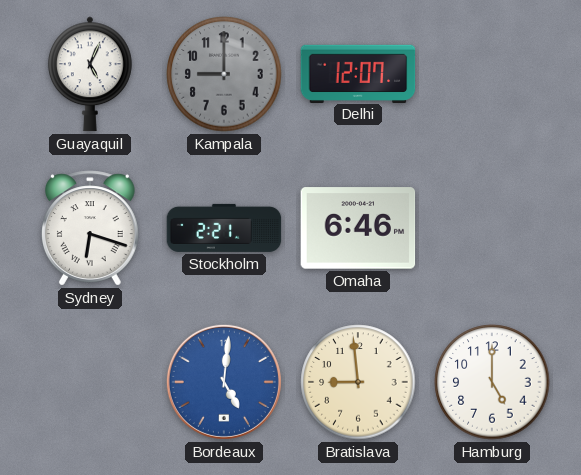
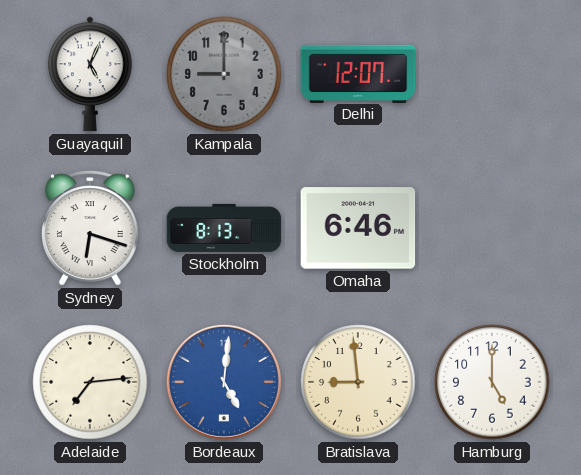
Stockholm: 2:21 -> 8:13
Adelaide: none -> 7:14
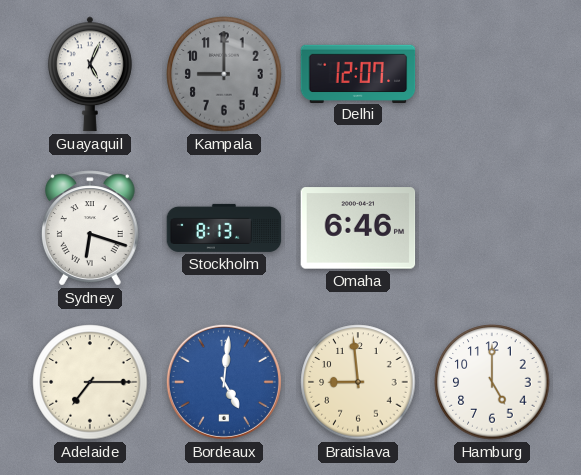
Adelaide: 7:14 -> 7:15
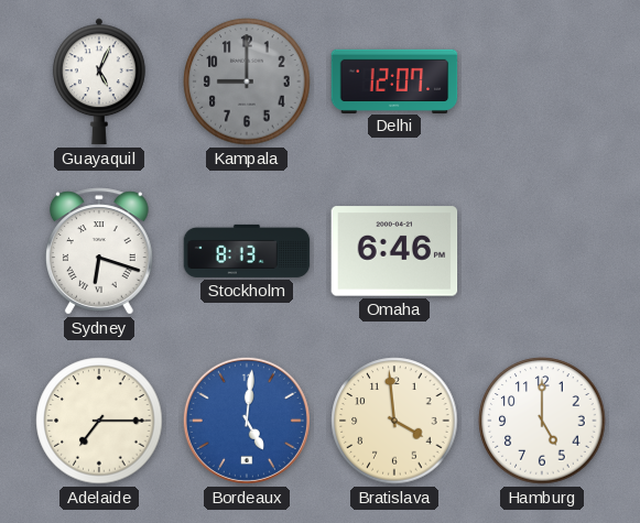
Bratislava: 8:59 -> 3:59
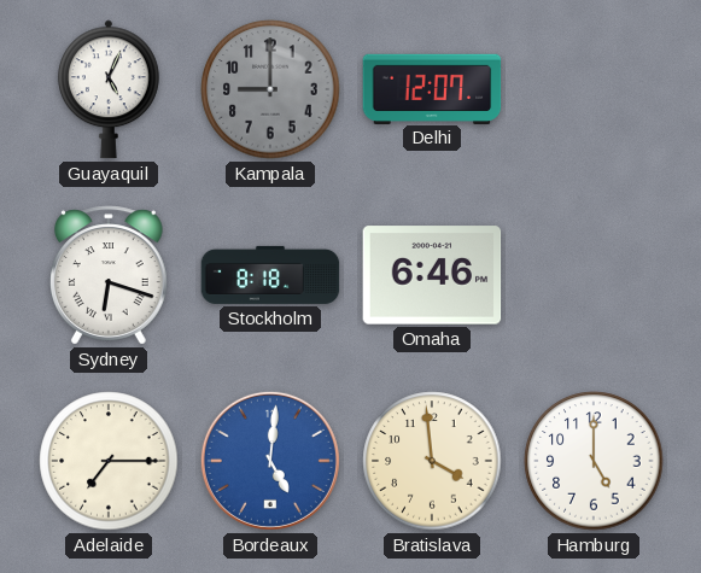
Stockholm: 8:13 -> 8:18
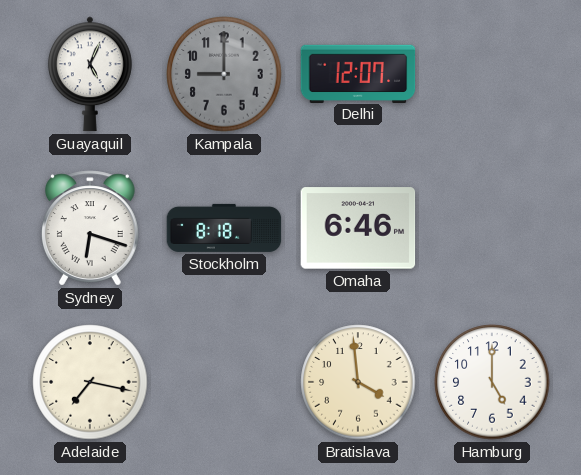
Adelaide: 7:15 -> 7:17
Bordeaux: 5:01 -> none
